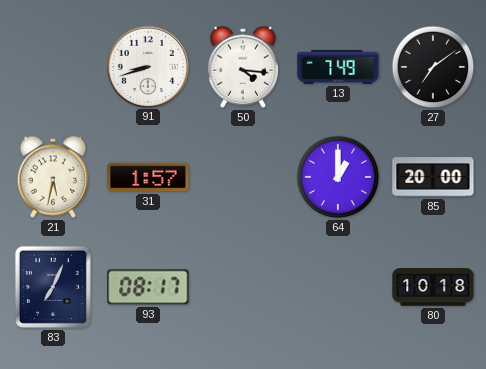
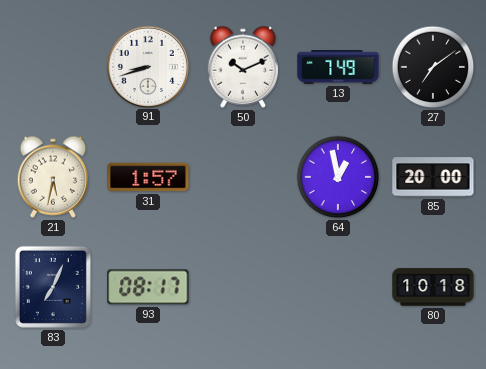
50: 4:16 -> 10:11
64: 1:00 -> 12:58
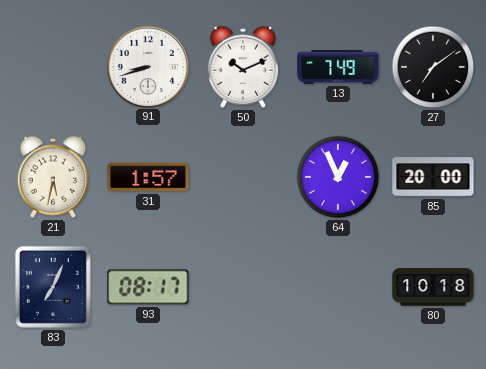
64: 12:58 -> 12:56
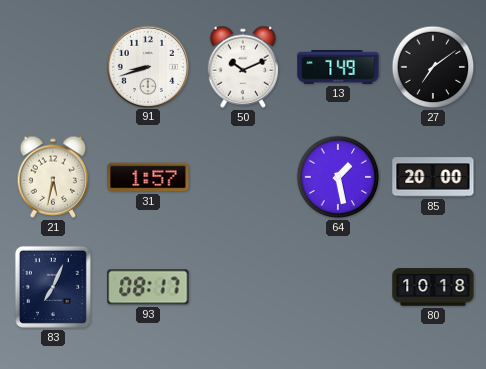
64: 12:56 -> 1:28
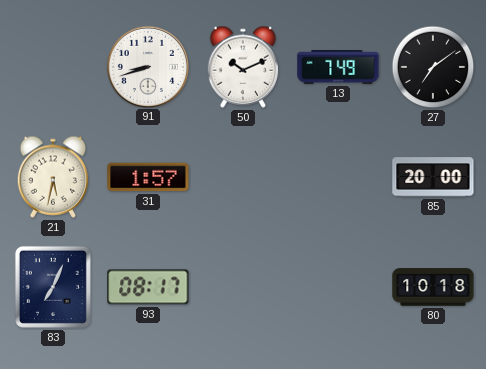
64: 1:28 -> none
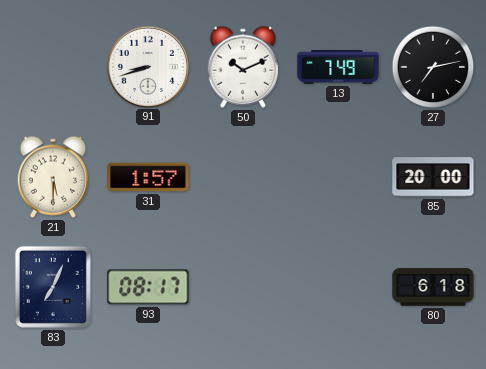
27: 7:09 -> 7:13
21: 5:32 -> 5:30
80: 10:18 -> 6:18
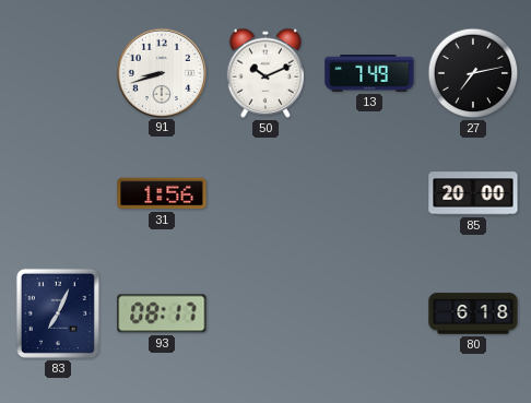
21: 5:30 -> none
31: 1:57 -> 1:56
